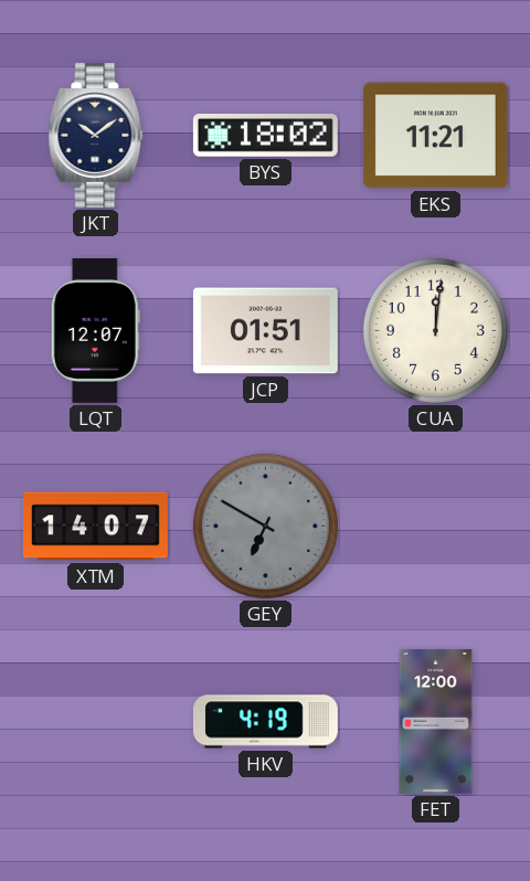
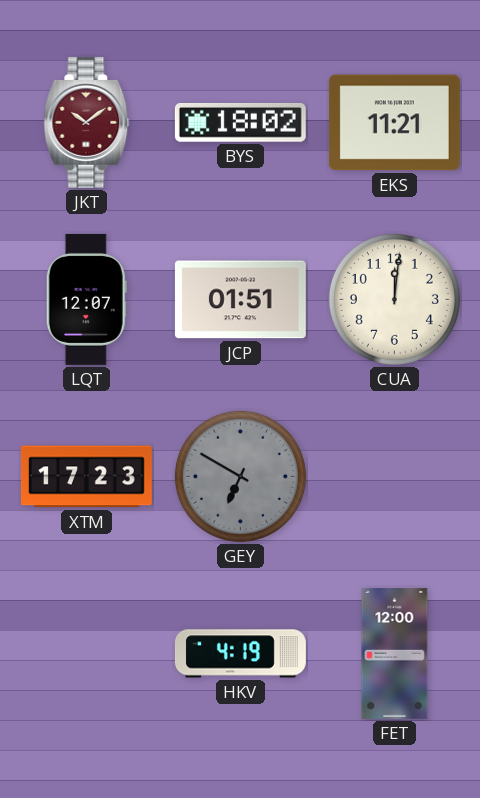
JKT dial: navy -> burgundy
XTM: 14:07 -> 17:23
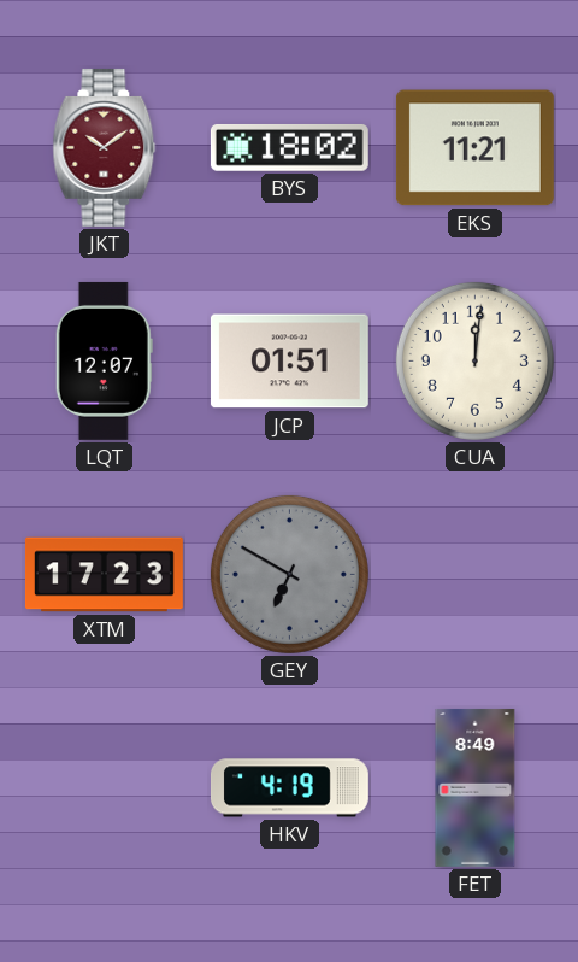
FET: 12:00 -> 8:49
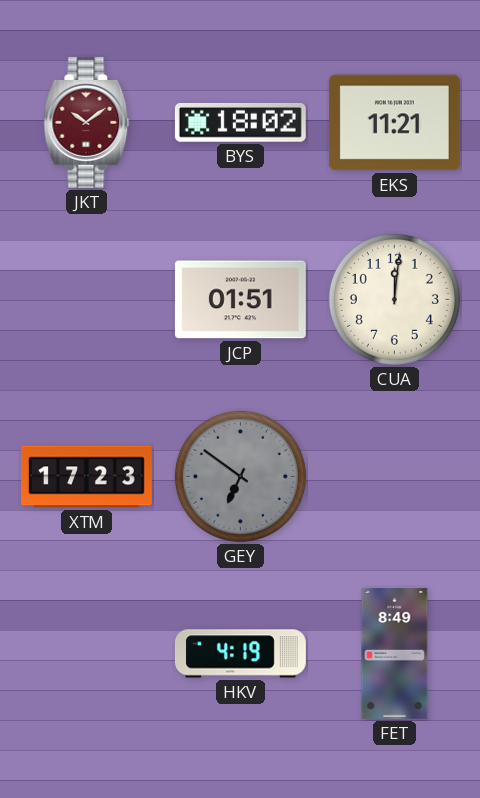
LQT: 12:07 -> none
GEY: 6:50 -> 6:51
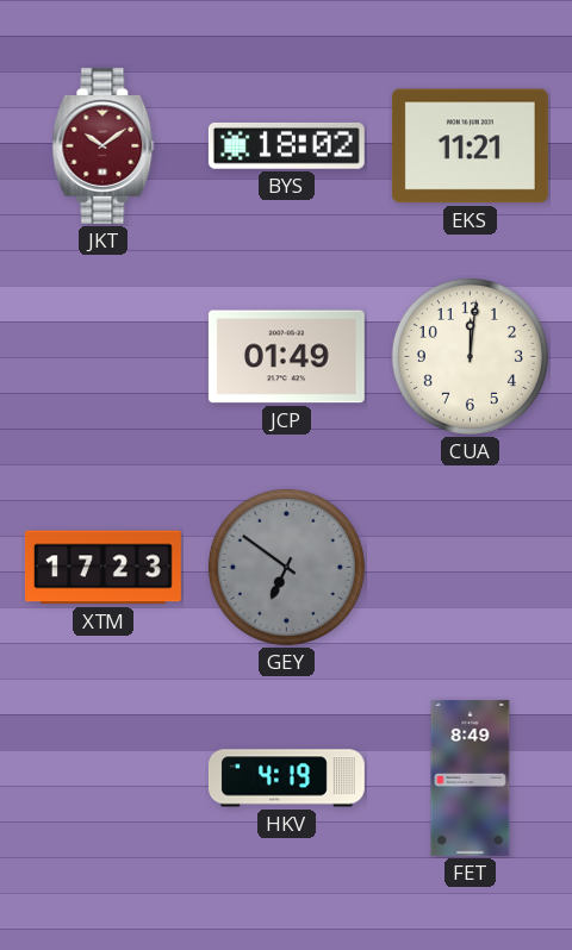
JCP: 01:51 -> 01:49
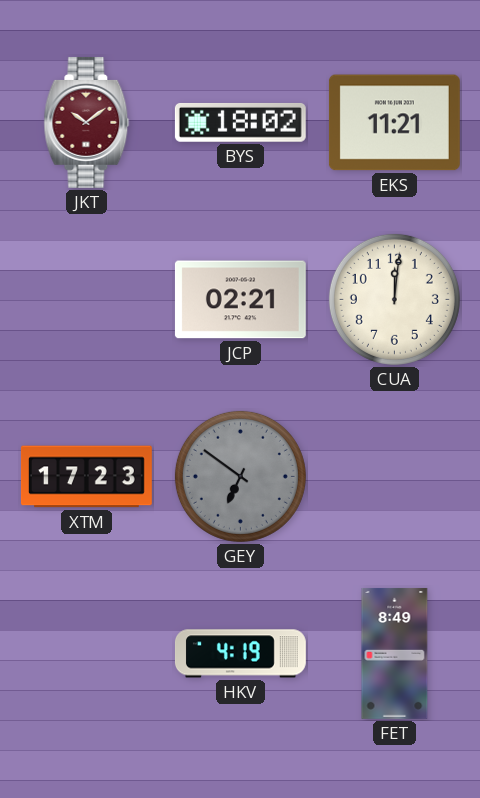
JCP: 01:49 -> 02:21
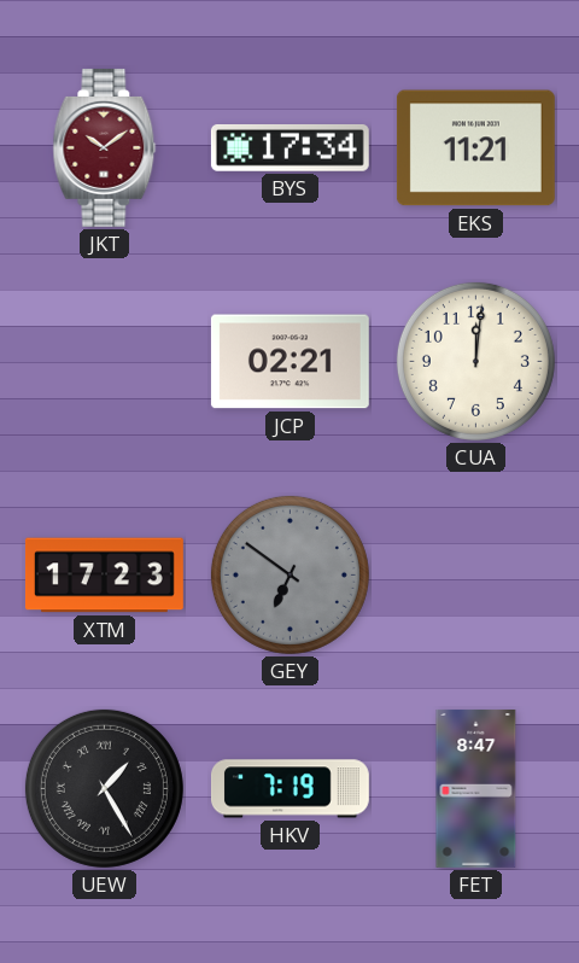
BYS: 18:02 -> 17:34
UEW: none -> 1:25
HKV: 4:19 -> 7:19
FET: 8:49 -> 8:47
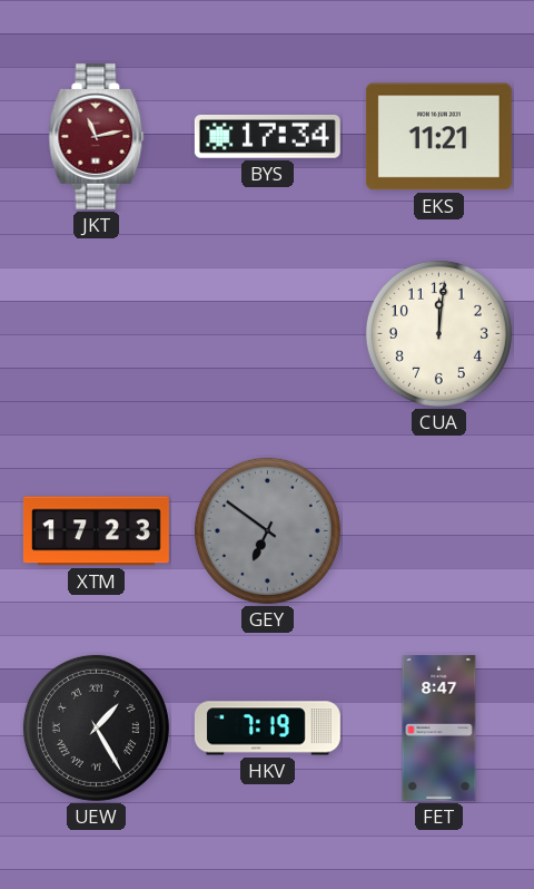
JKT: 10:09 -> 11:13
JCP: 02:21 -> none
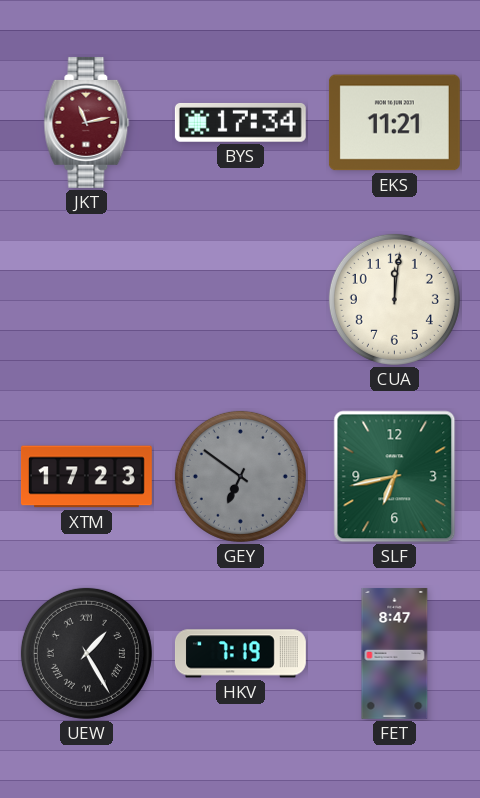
SLF: none -> 6:43
